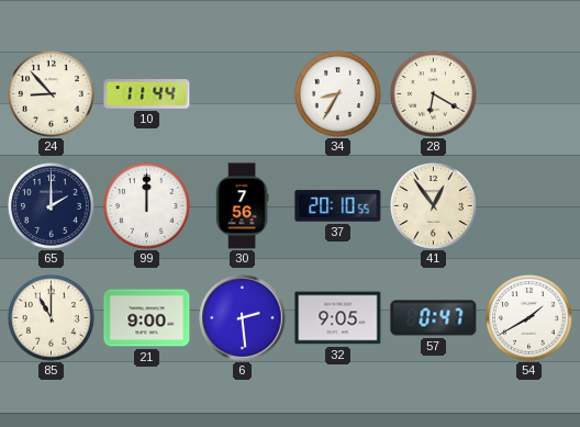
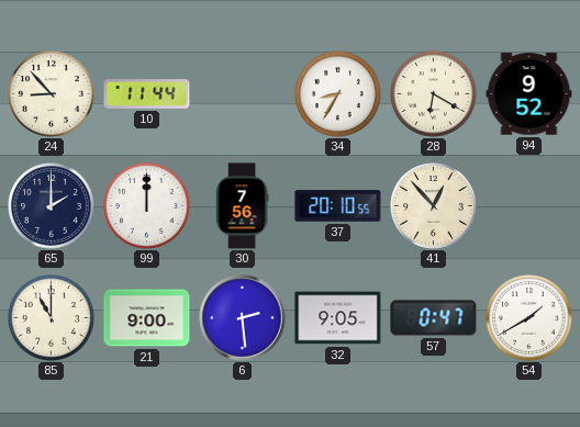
94: none -> 9:52
41: 12:54 -> 12:53
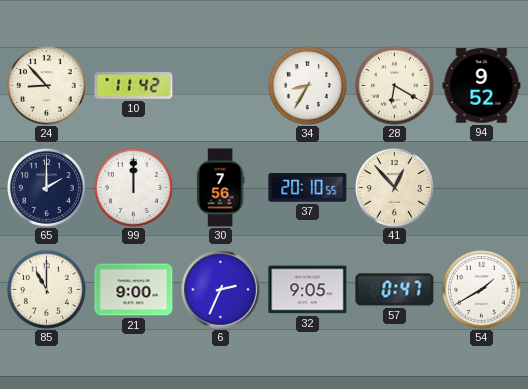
10: 11:44 -> 11:42
6: 2:29 -> 2:34
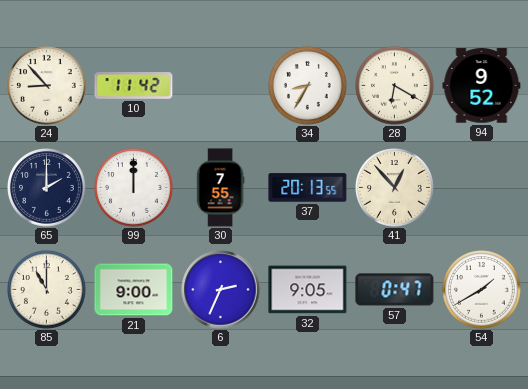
30: 7:56 -> 7:55
37: 20:10 -> 20:13
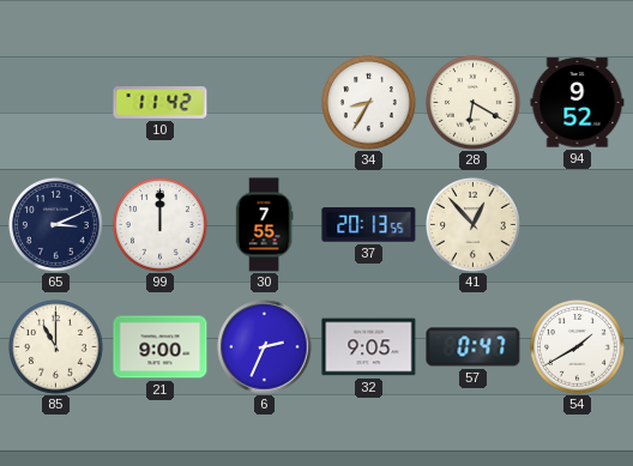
24: 8:53 -> none
65: 2:00 -> 3:11
